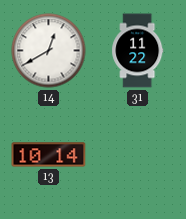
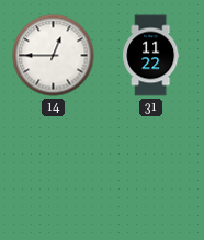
14: 12:40 -> 12:45
13: 10:14 -> none
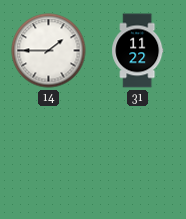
14: 12:45 -> 1:45
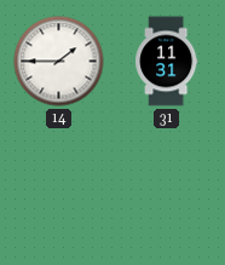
31: 11:22 -> 11:31
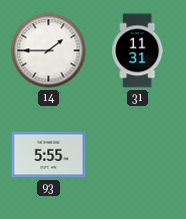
93: none -> 5:55
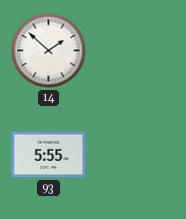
14: 1:45 -> 1:52
31: 11:31 -> none
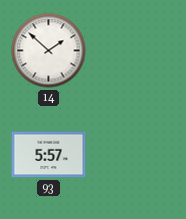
93: 5:55 -> 5:57
